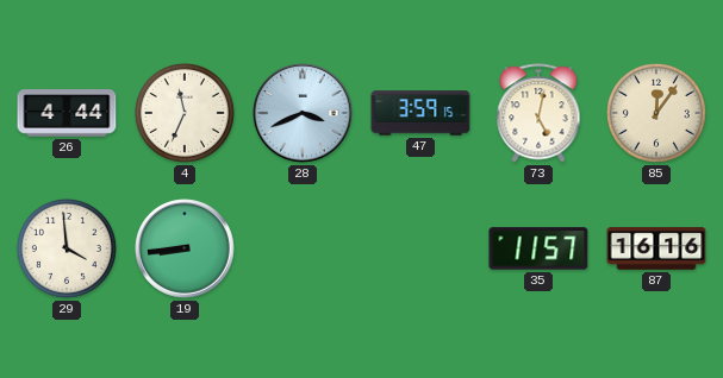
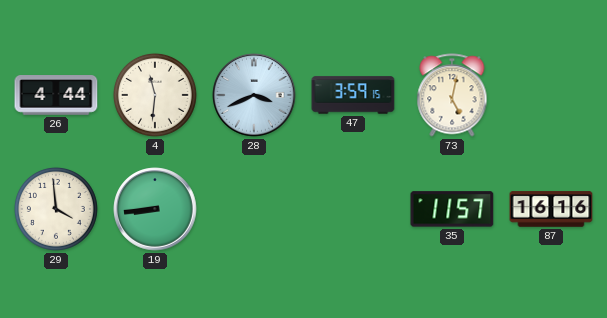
4: 11:34 -> 11:31
85: 12:06 -> none
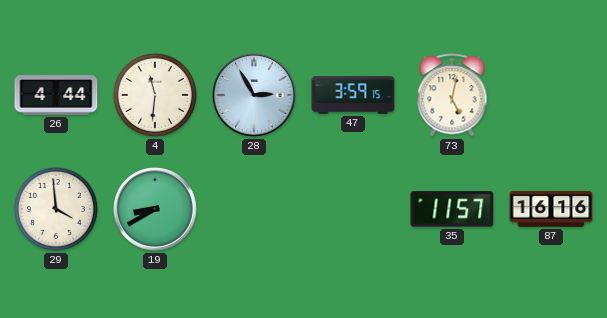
28: 3:41 -> 2:55
19: 8:44 -> 8:40
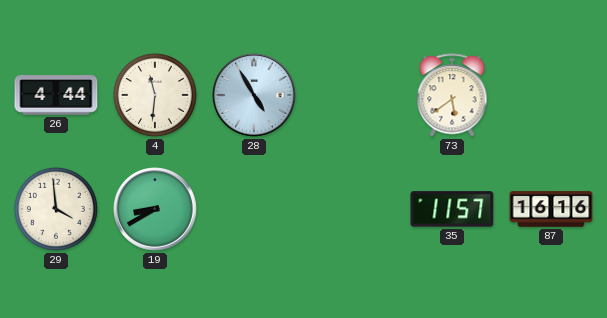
28: 2:55 -> 4:55
47: 3:59 -> none
73: 5:02 -> 5:39
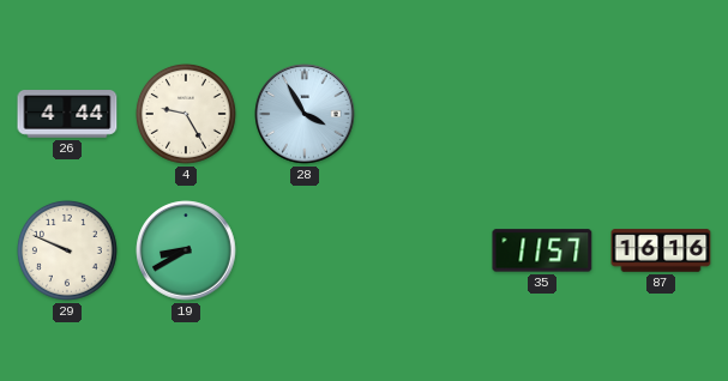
4: 11:31 -> 9:25
28: 4:55 -> 3:55
73: 5:39 -> none
29: 3:59 -> 9:49
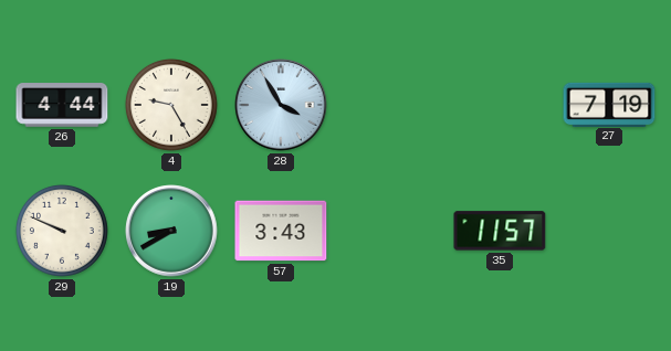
27: none -> 7:19
57: none -> 3:43
87: 16:16 -> none
